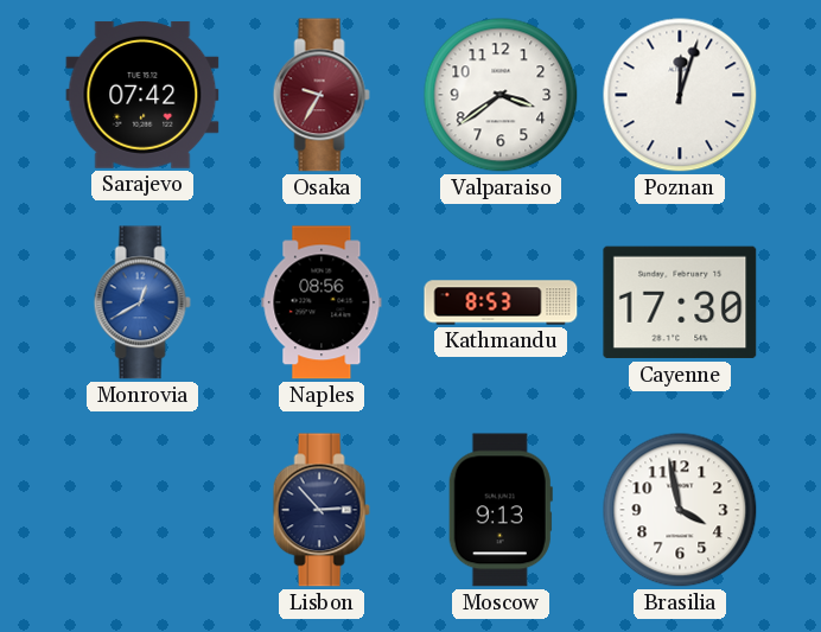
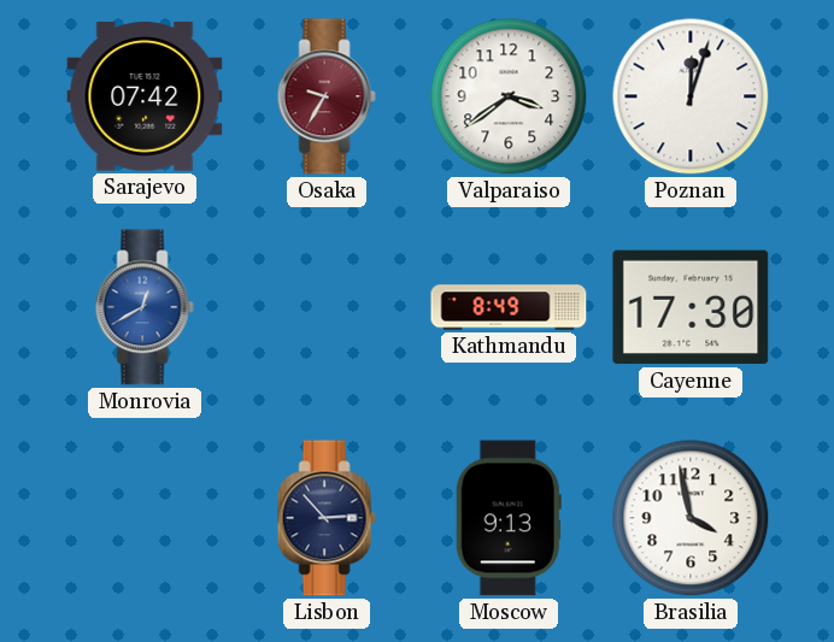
Naples: 08:56 -> none
Kathmandu: 8:53 -> 8:49
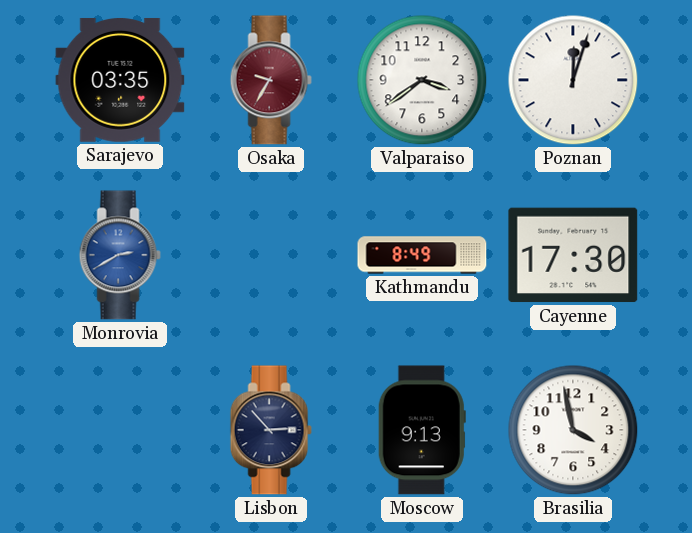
Sarajevo: 07:42 -> 03:35
Monrovia: 12:40 -> 2:40
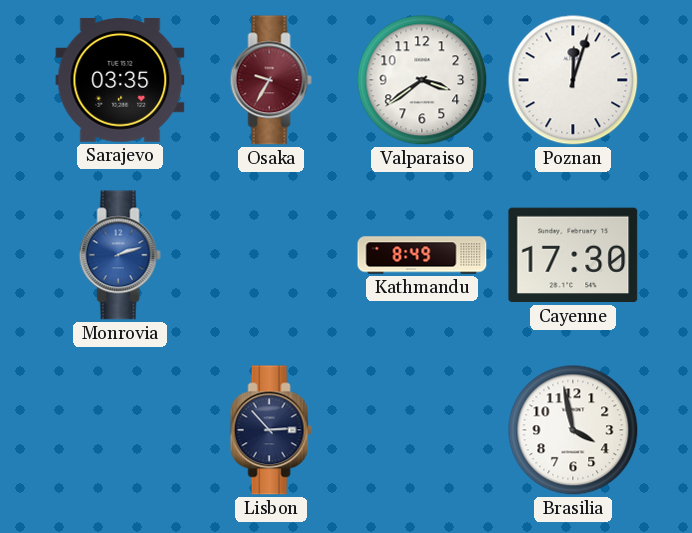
Monrovia: 2:40 -> 2:12
Moscow: 9:13 -> none
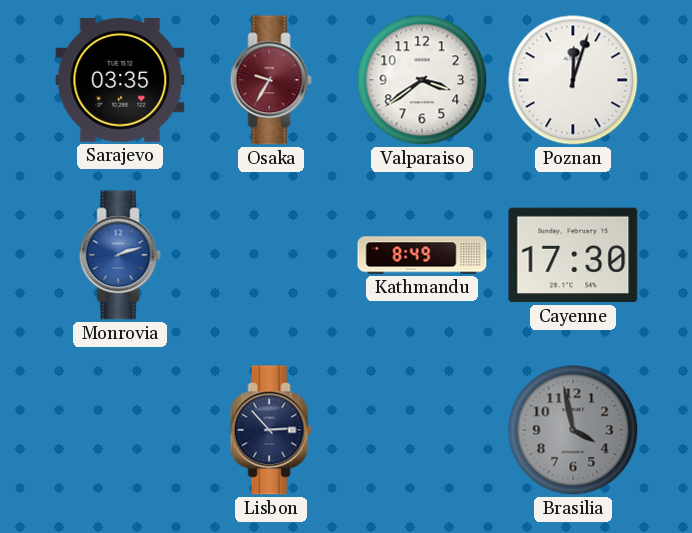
Brasilia dial: white -> grey
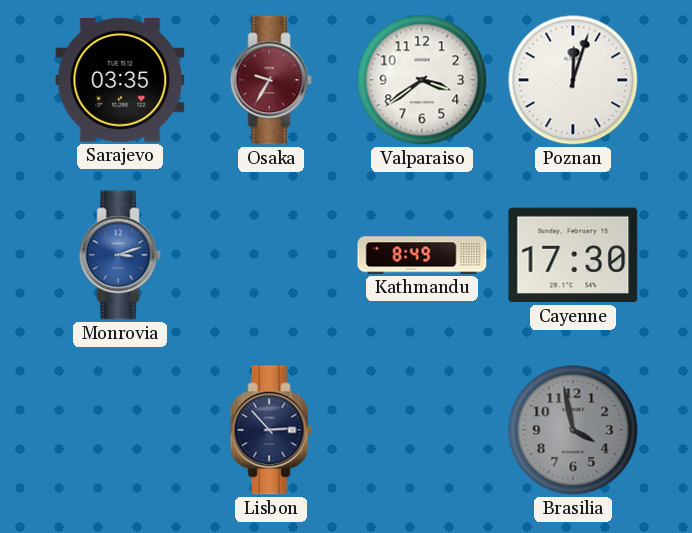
Monrovia: 2:12 -> 3:12
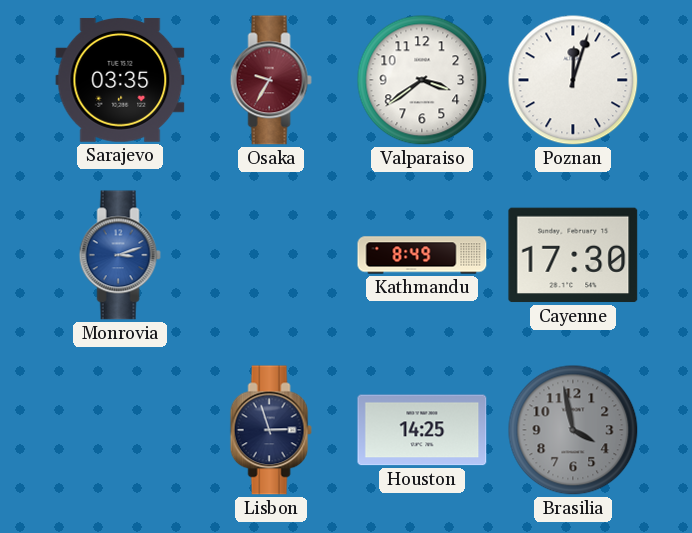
Lisbon: 2:53 -> 2:57
Houston: none -> 14:25
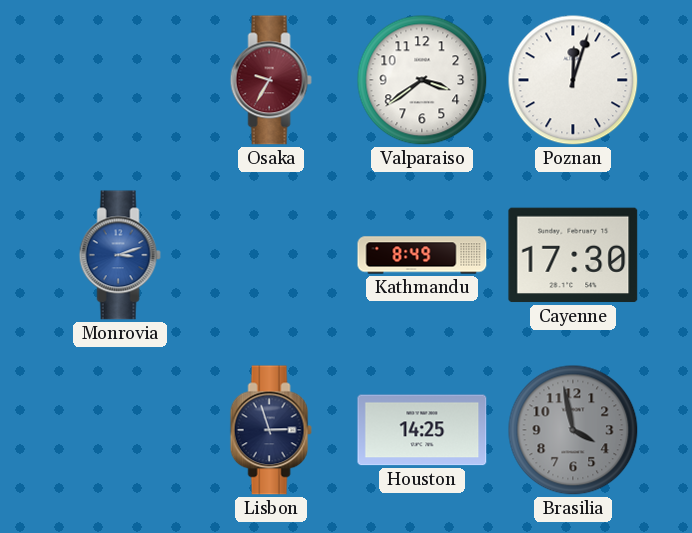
Sarajevo: 03:35 -> none
